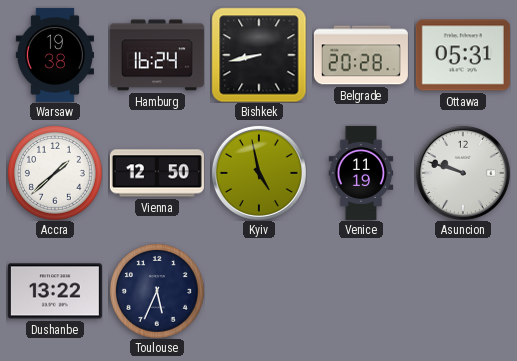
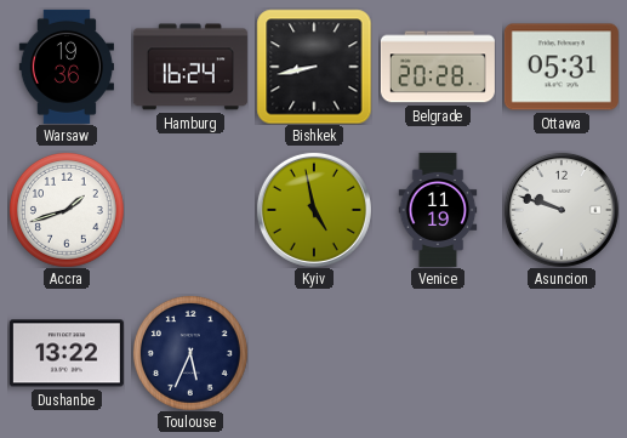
Warsaw: 19:38 -> 19:36
Accra: 1:38 -> 1:42
Vienna: 12:50 -> none
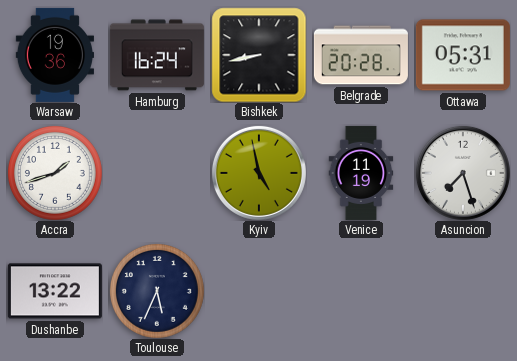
Asuncion: 9:48 -> 7:27
